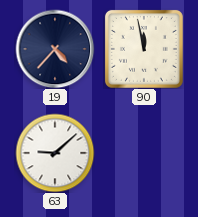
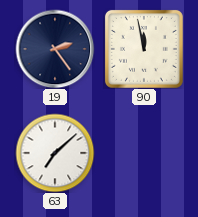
19: 4:37 -> 2:24
63: 9:08 -> 7:08
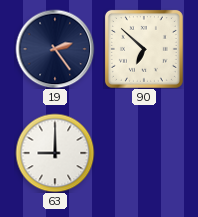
90: 11:58 -> 6:52
63: 7:08 -> 9:00
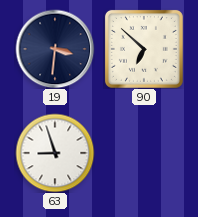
19: 2:24 -> 3:31
63: 9:00 -> 8:57
